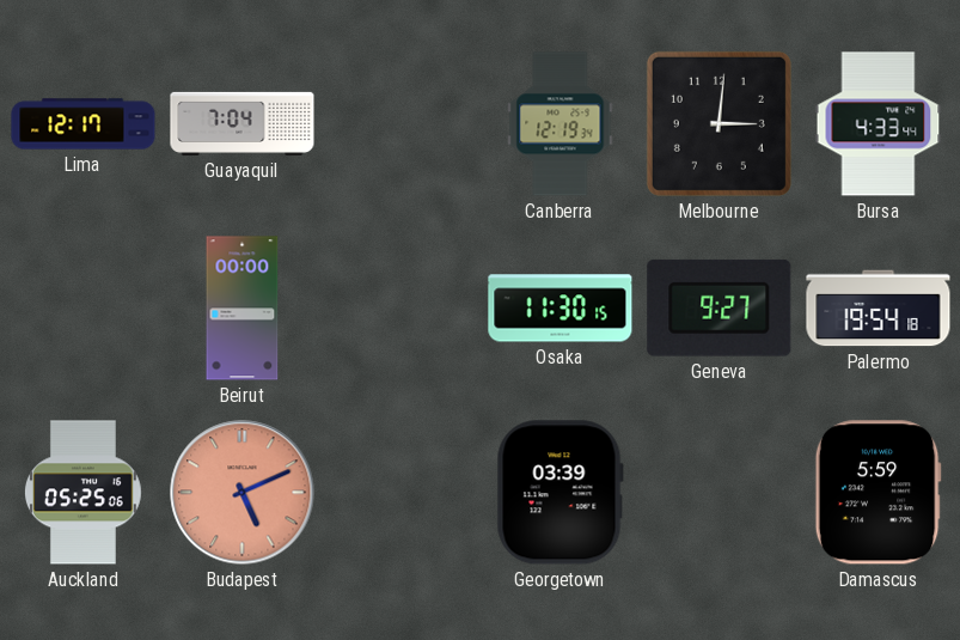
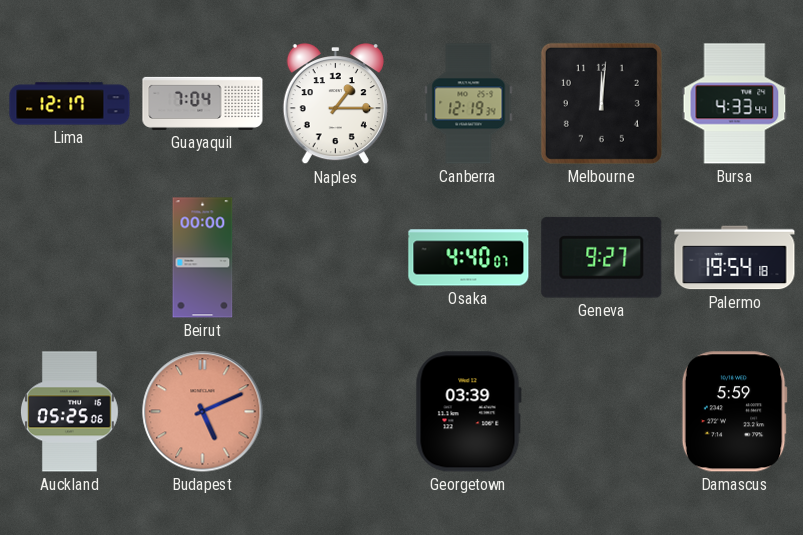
Naples: none -> 1:15
Melbourne: 3:01 -> 12:01
Osaka: 11:30 -> 4:40
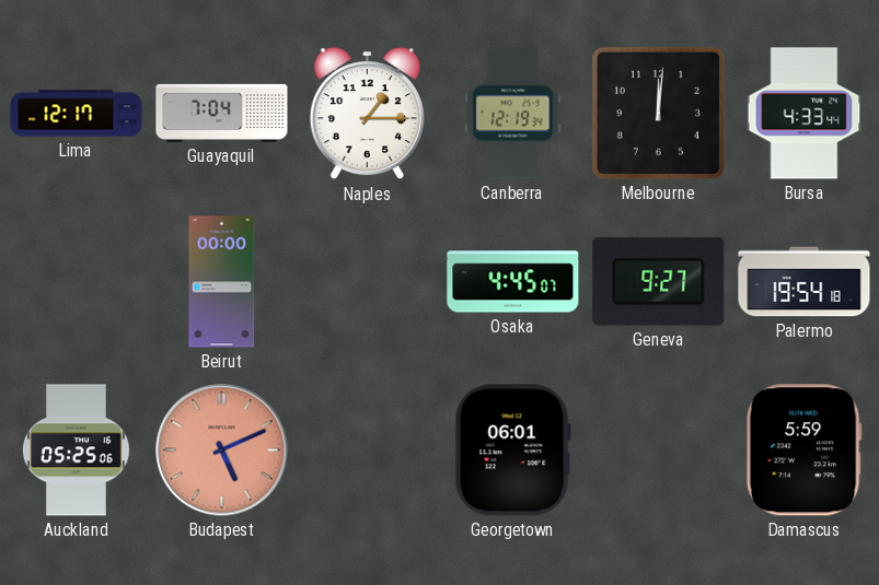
Osaka: 4:40 -> 4:45
Georgetown: 03:39 -> 06:01
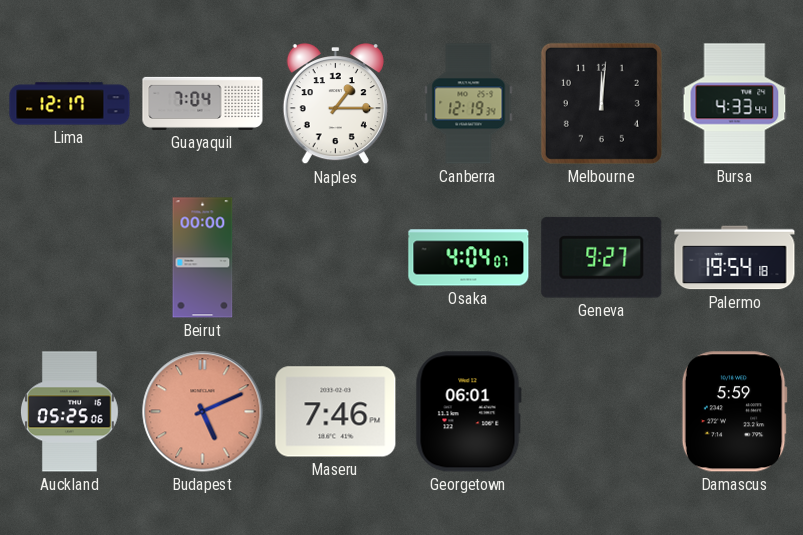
Osaka: 4:45 -> 4:04
Maseru: none -> 7:46
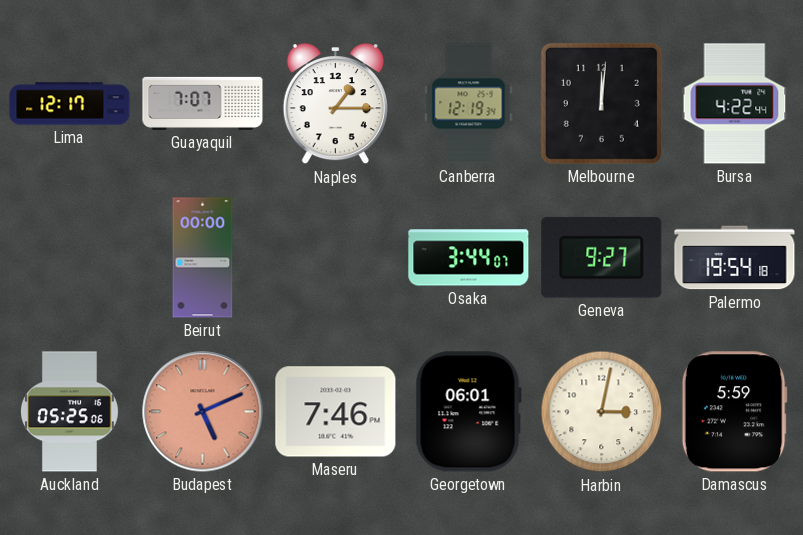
Guayaquil: 7:04 -> 7:07
Bursa: 4:33 -> 4:22
Osaka: 4:04 -> 3:44
Harbin: none -> 3:02
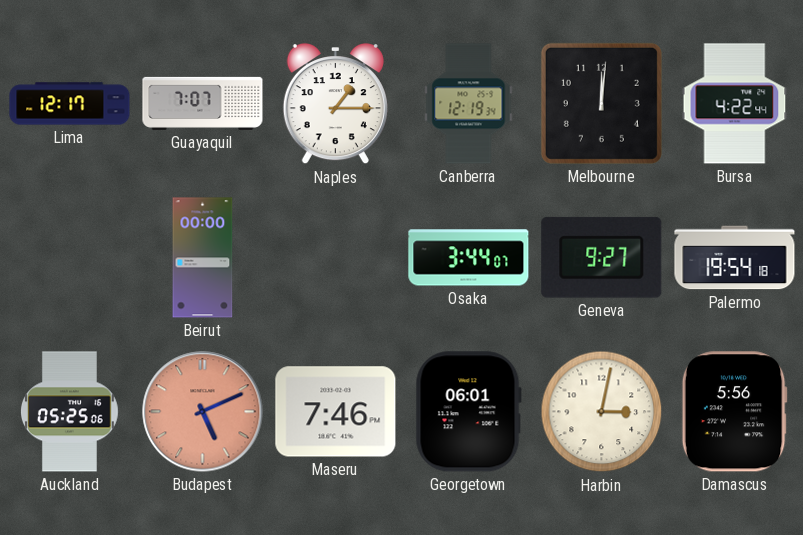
Damascus: 5:59 -> 5:56
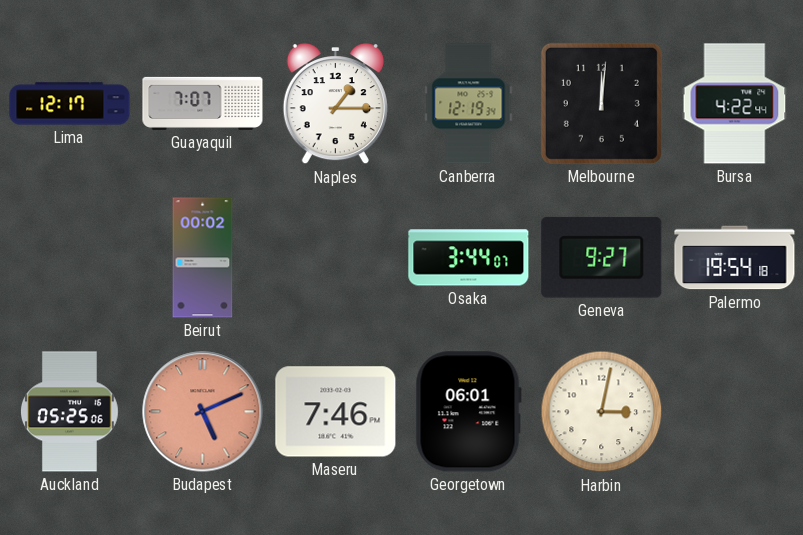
Beirut: 00:00 -> 00:02
Damascus: 5:56 -> none
